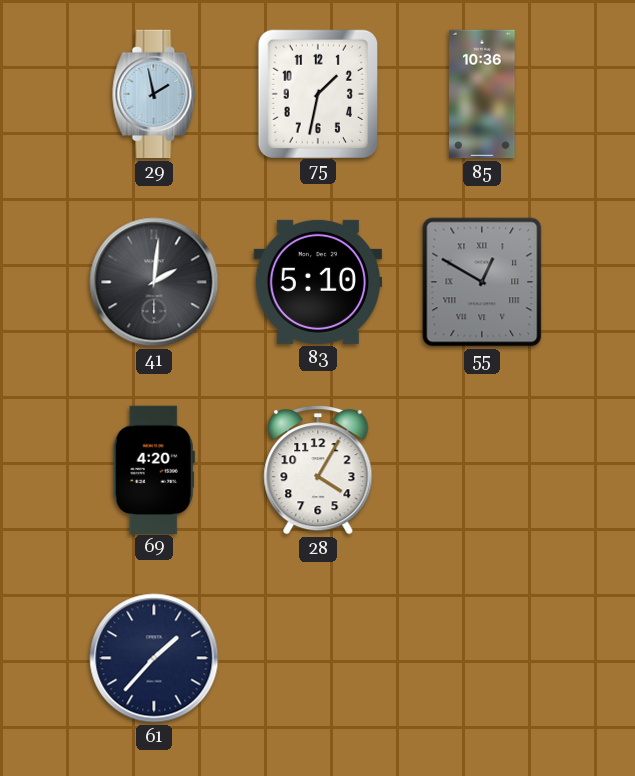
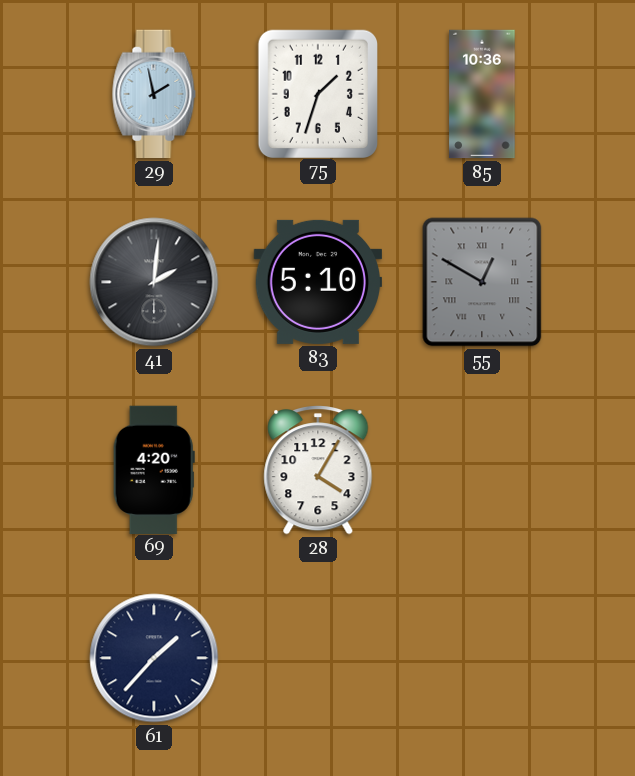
75: 1:32 -> 1:33
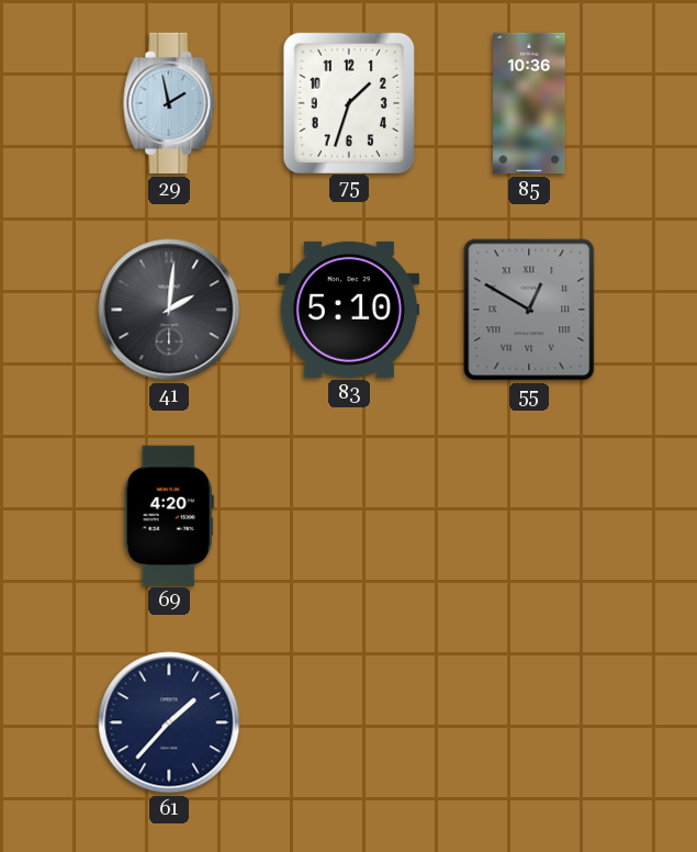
28: 4:05 -> none
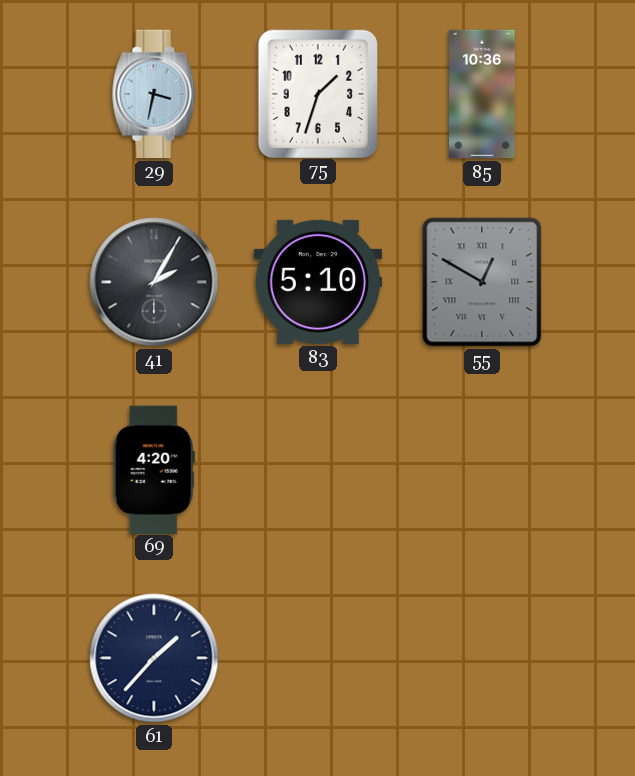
29: 1:58 -> 3:32
41: 2:01 -> 2:05
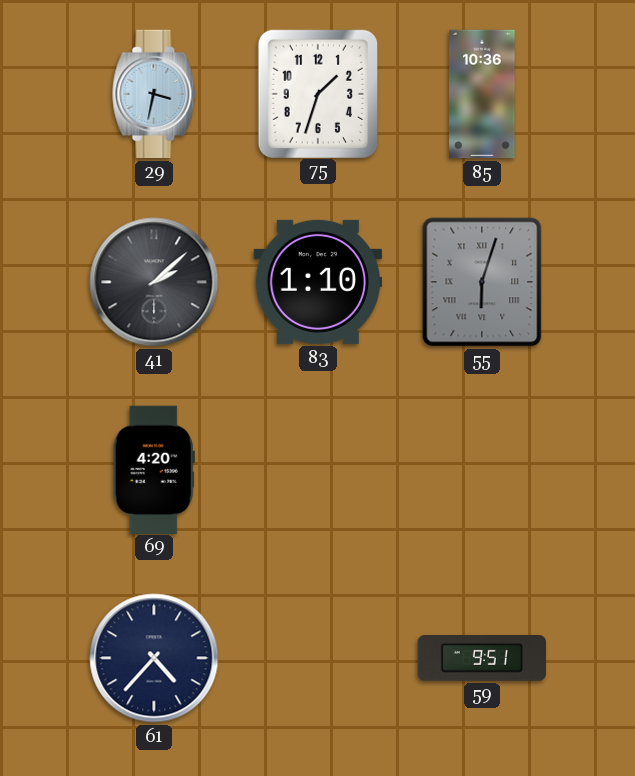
41: 2:05 -> 2:08
83: 5:10 -> 1:10
55: 12:50 -> 6:03
61: 1:37 -> 4:37
59: none -> 9:51
